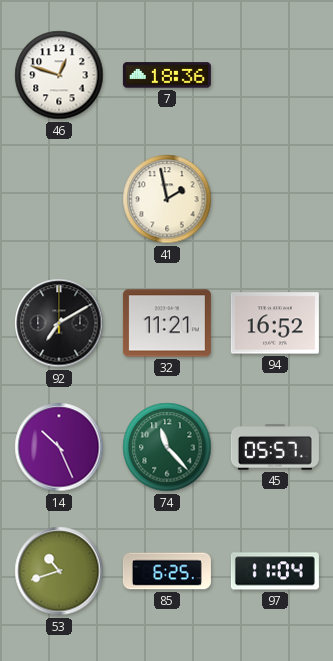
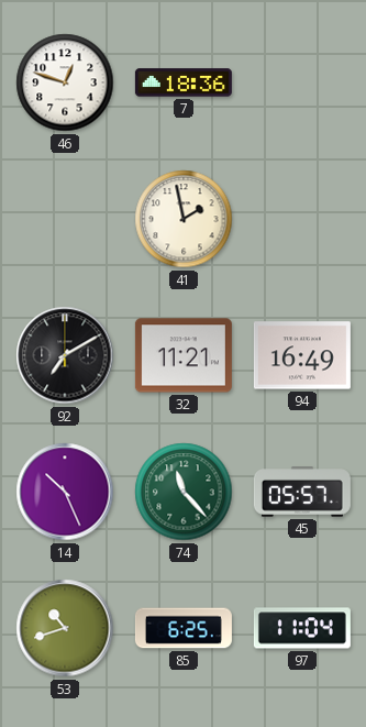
94: 16:52 -> 16:49
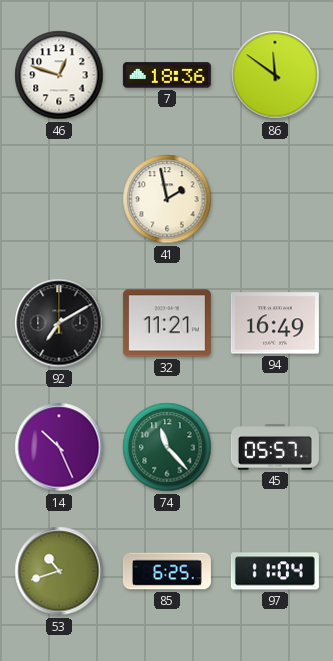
86: none -> 11:51
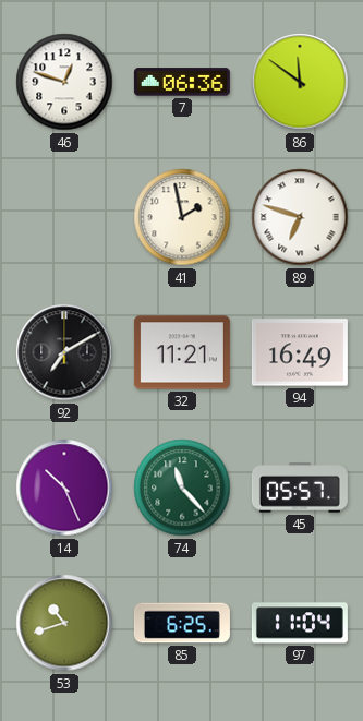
7: 18:36 -> 06:36
89: none -> 6:48
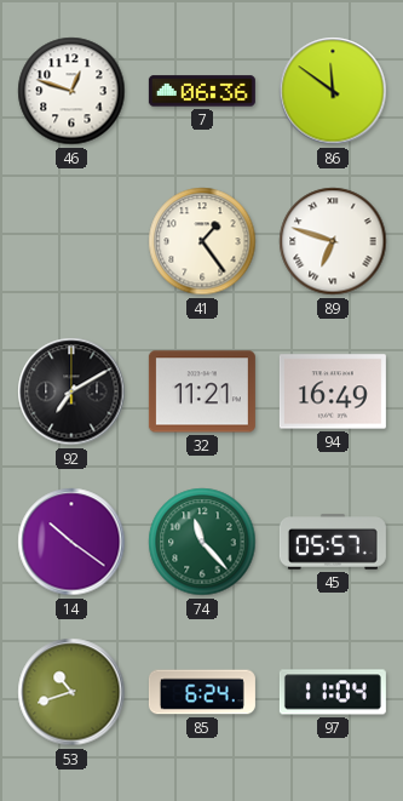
41: 1:58 -> 1:24
14: 10:26 -> 10:21
85: 6:25 -> 6:24
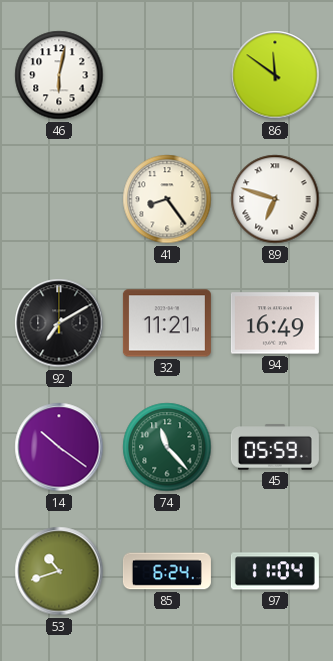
46: 12:48 -> 6:02
7: 06:36 -> none
41: 1:24 -> 8:24
45: 05:57 -> 05:59
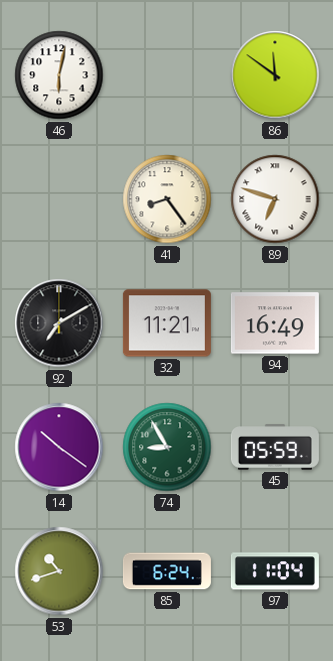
74: 11:23 -> 8:55
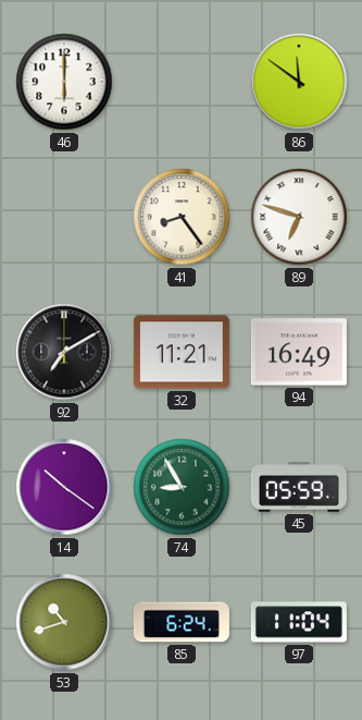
46: 6:02 -> 6:00
